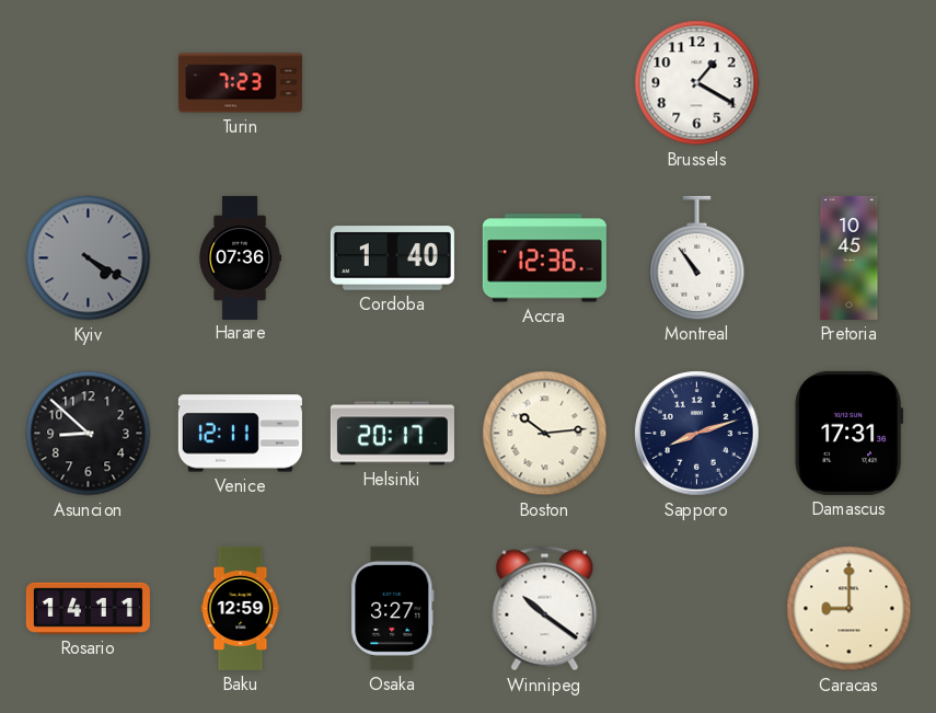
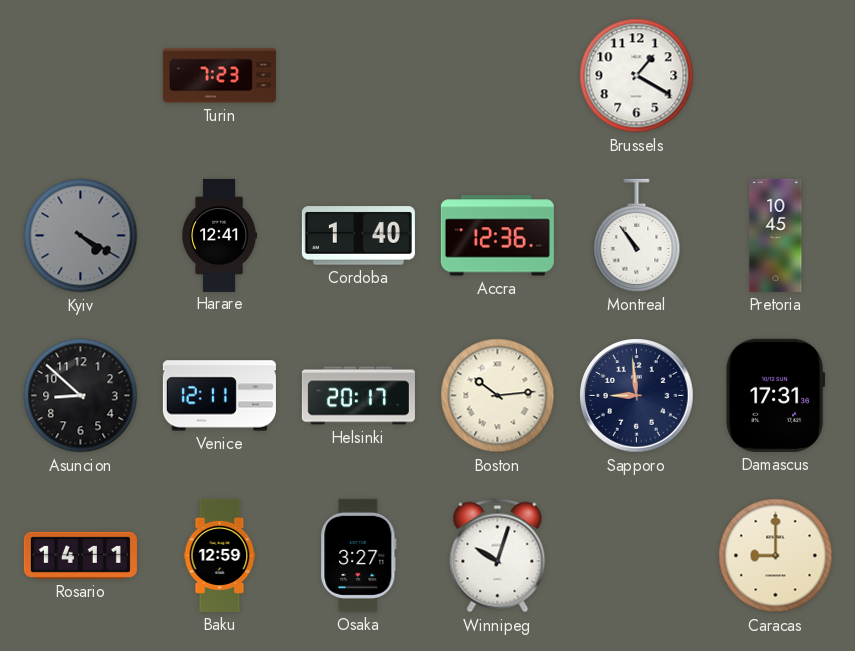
Harare: 07:36 -> 12:41
Sapporo: 8:12 -> 8:59
Winnipeg: 10:21 -> 10:03
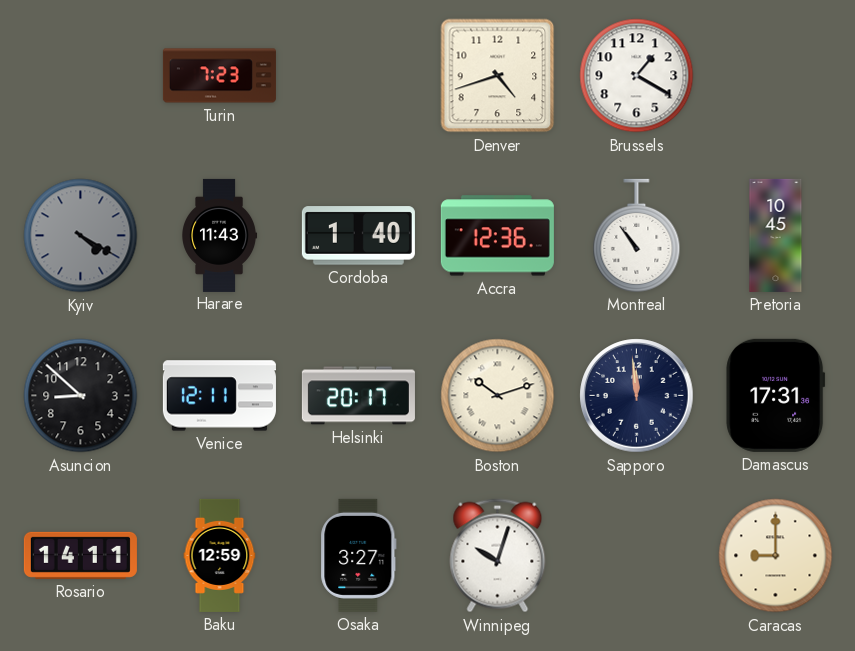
Denver: none -> 4:42
Harare: 12:41 -> 11:43
Boston: 10:14 -> 10:12
Sapporo: 8:59 -> 11:59
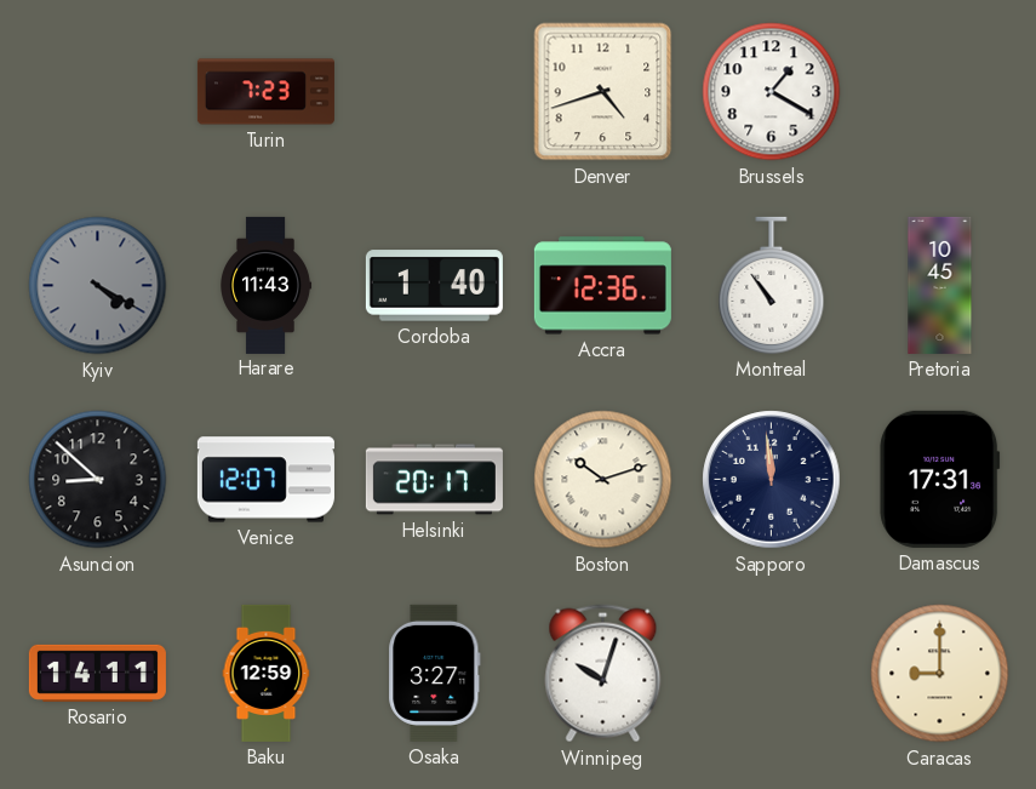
Venice: 12:11 -> 12:07
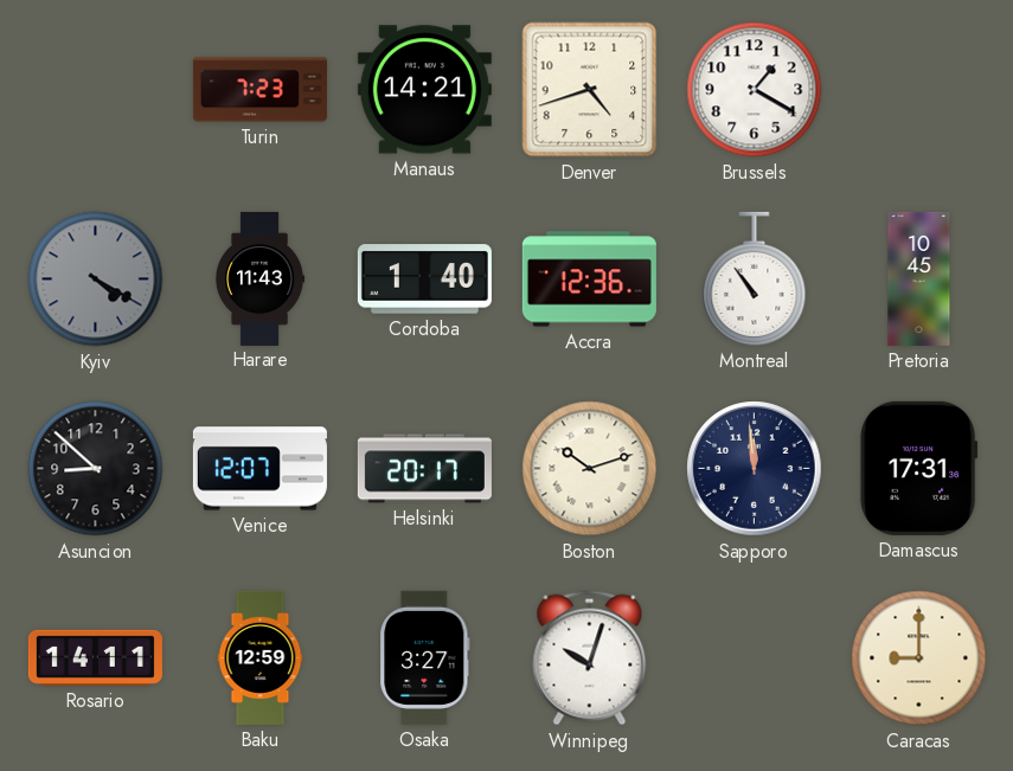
Manaus: none -> 14:21
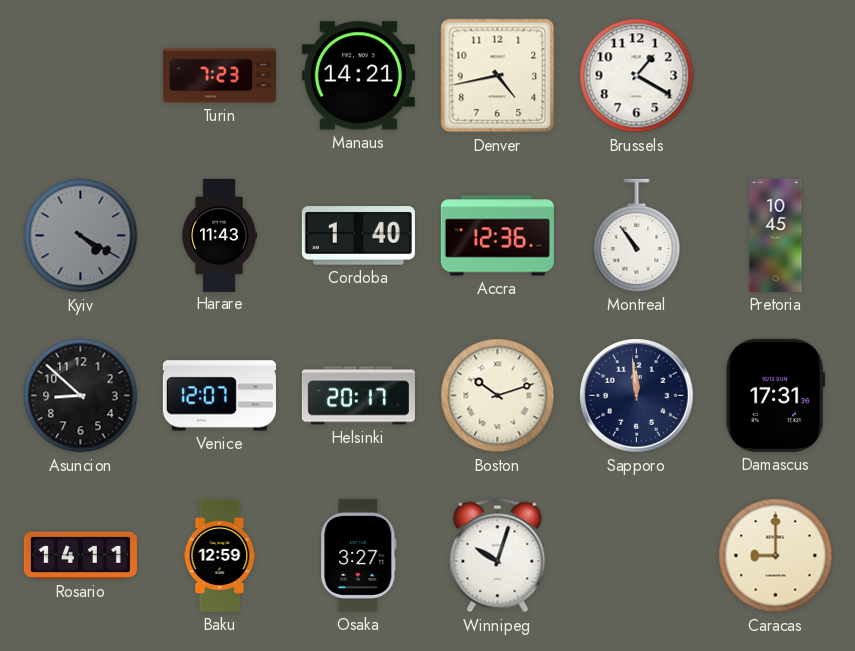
Denver: 4:42 -> 4:43
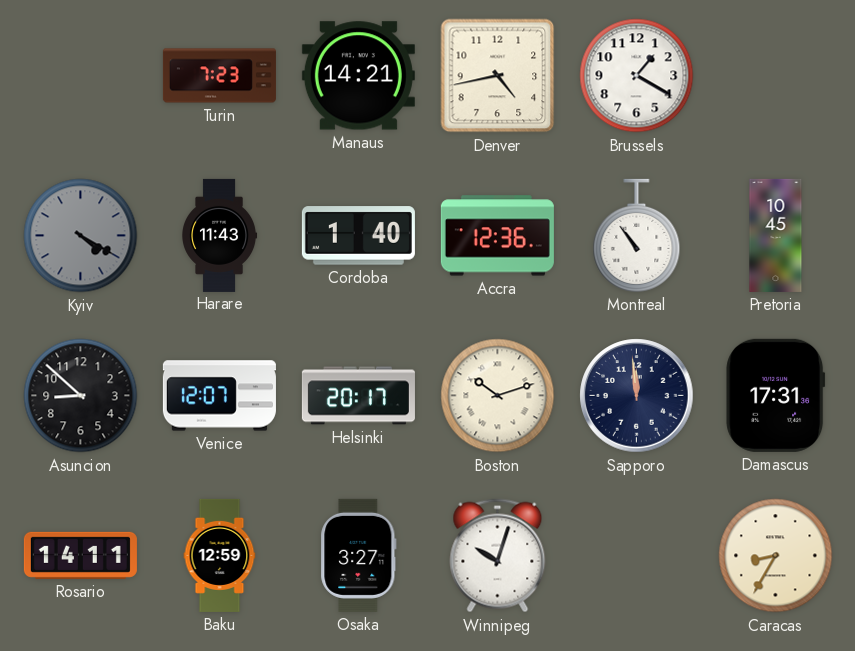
Caracas: 9:00 -> 8:35
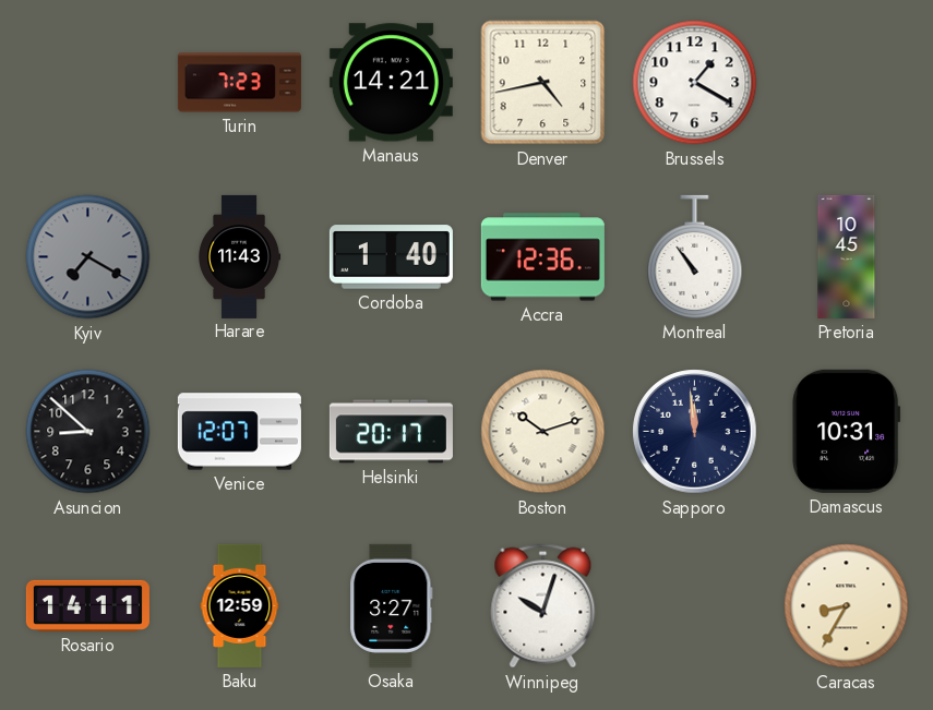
Kyiv: 4:20 -> 7:20
Damascus: 17:31 -> 10:31
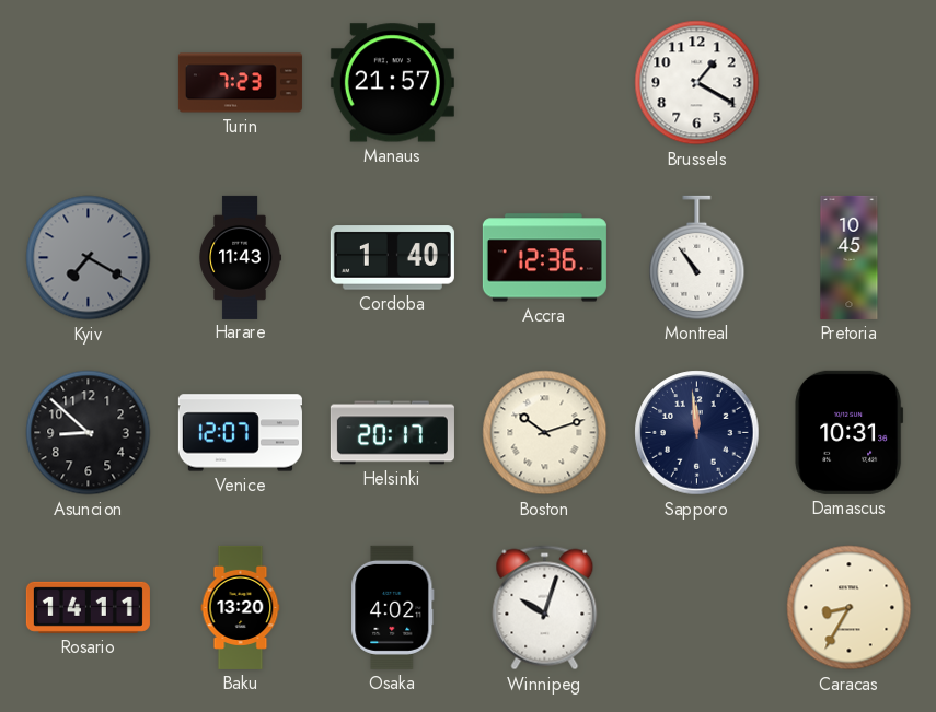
Manaus: 14:21 -> 21:57
Denver: 4:43 -> none
Baku: 12:59 -> 13:20
Osaka: 3:27 -> 4:02
